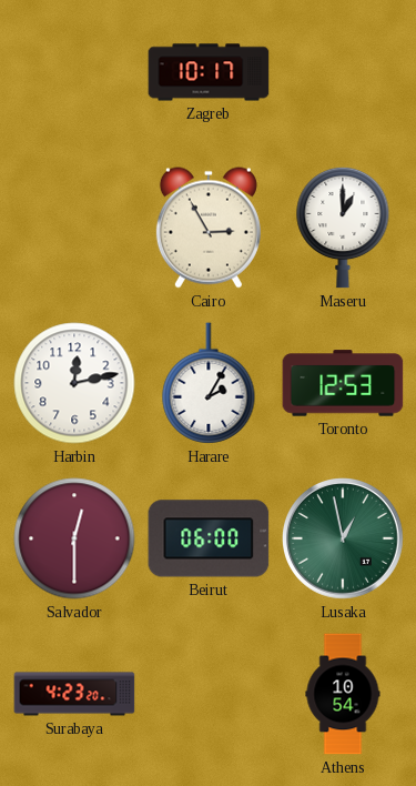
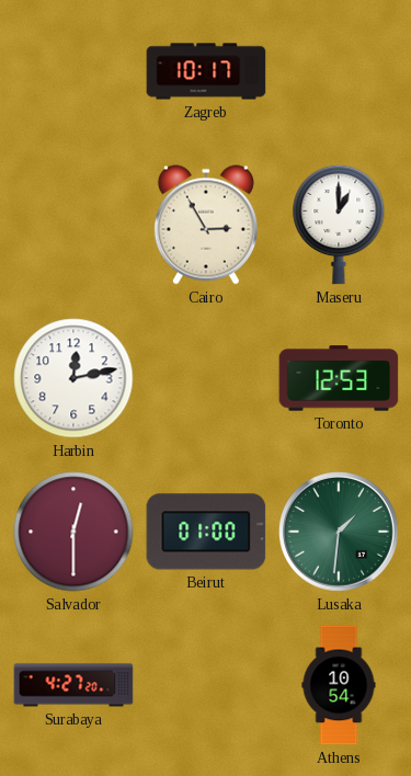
Harare: 2:05 -> none
Beirut: 06:00 -> 01:00
Lusaka: 12:58 -> 1:31
Surabaya: 4:23 -> 4:27
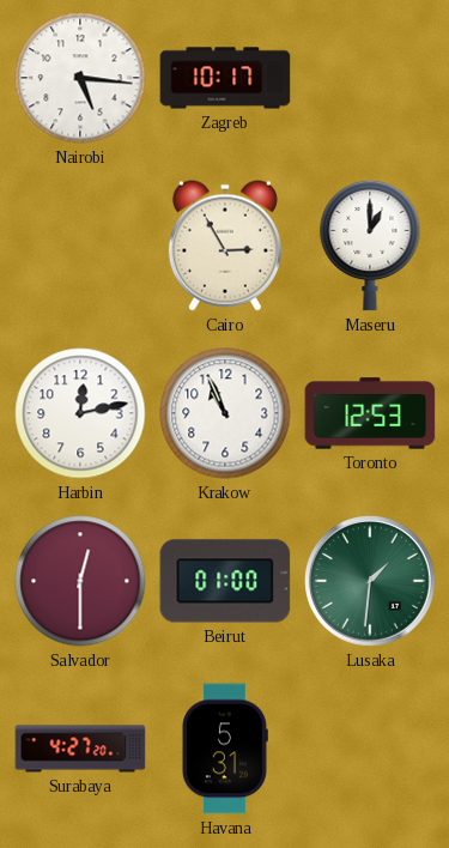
Nairobi: none -> 5:16
Krakow: none -> 10:56
Havana: none -> 5:31
Athens: 10:54 -> none
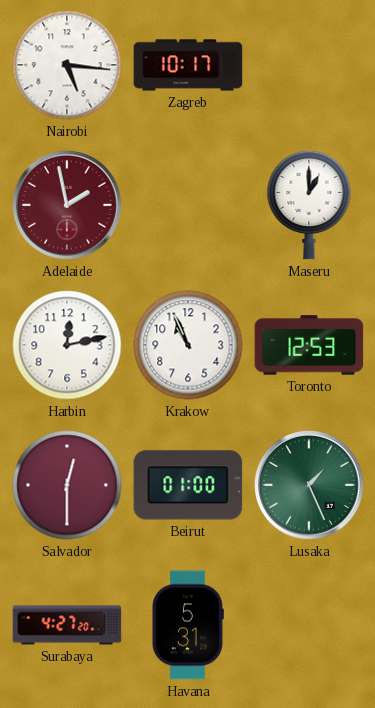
Adelaide: none -> 1:58
Cairo: 2:55 -> none
Lusaka: 1:31 -> 1:26
